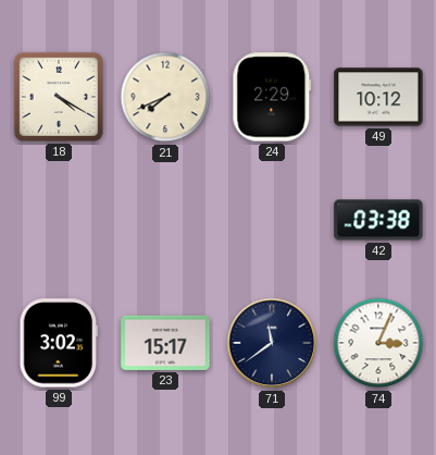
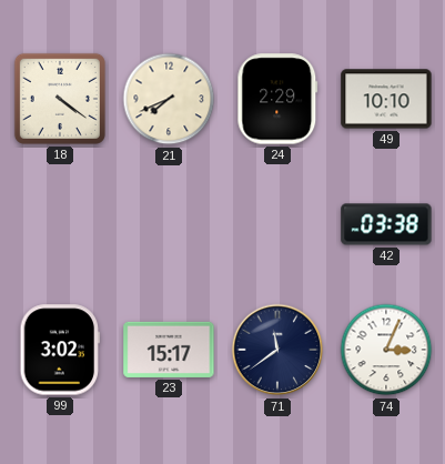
18: 4:20 -> 4:21
49: 10:12 -> 10:10
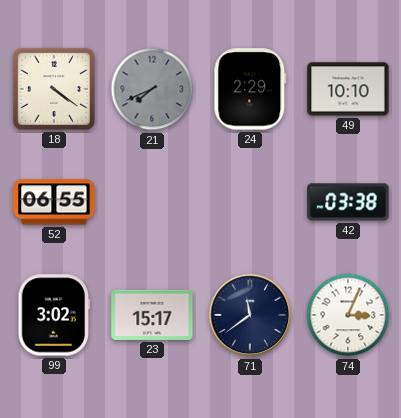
21 dial: cream -> grey
52: none -> 06:55
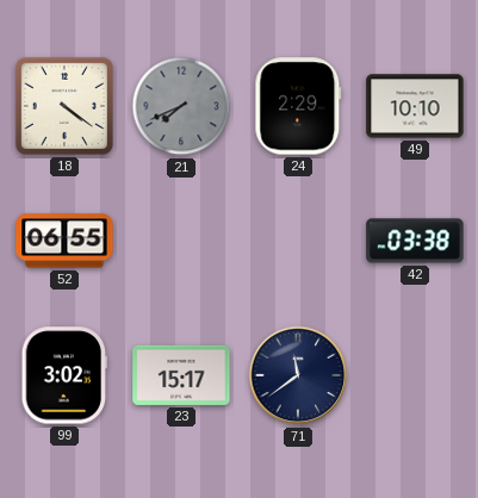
74: 3:04 -> none
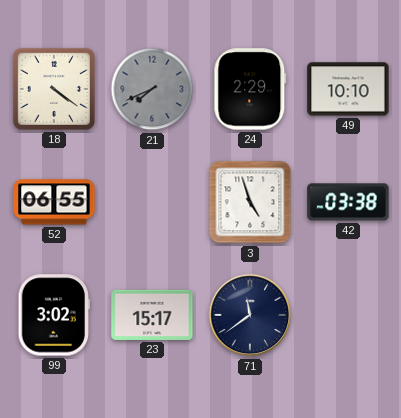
3: none -> 4:57
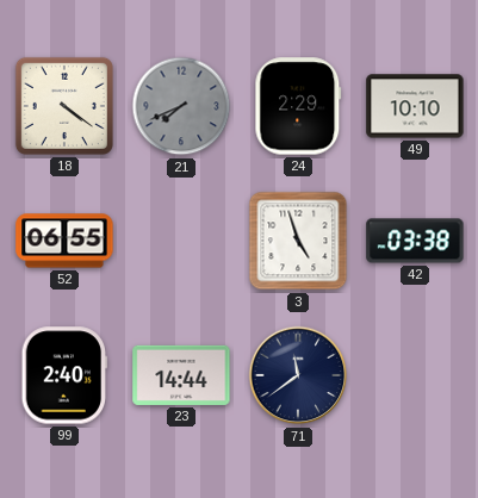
99: 3:02 -> 2:40
23: 15:17 -> 14:44
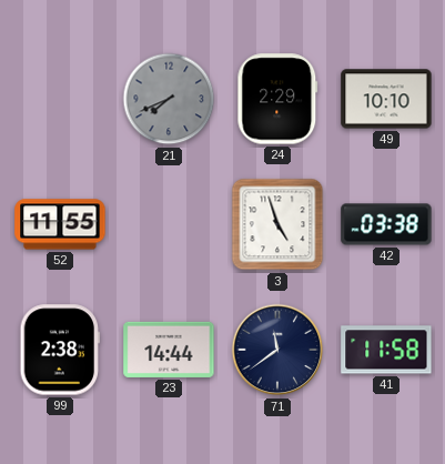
18: 4:21 -> none
52: 06:55 -> 11:55
99: 2:40 -> 2:38
41: none -> 11:58
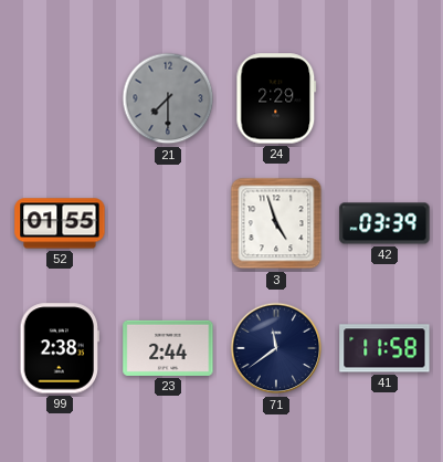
21: 7:41 -> 7:30
49: 10:10 -> none
52: 11:55 -> 01:55
42: 03:38 -> 03:39
23: 14:44 -> 2:44
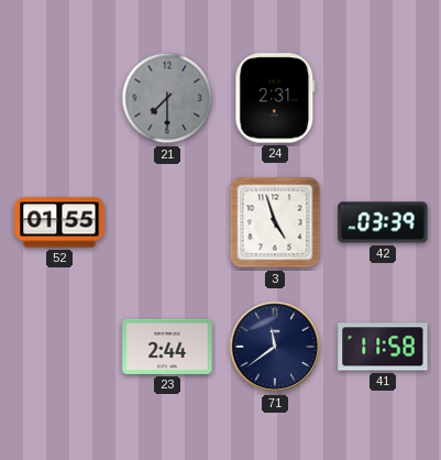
24: 2:29 -> 2:31
99: 2:38 -> none
